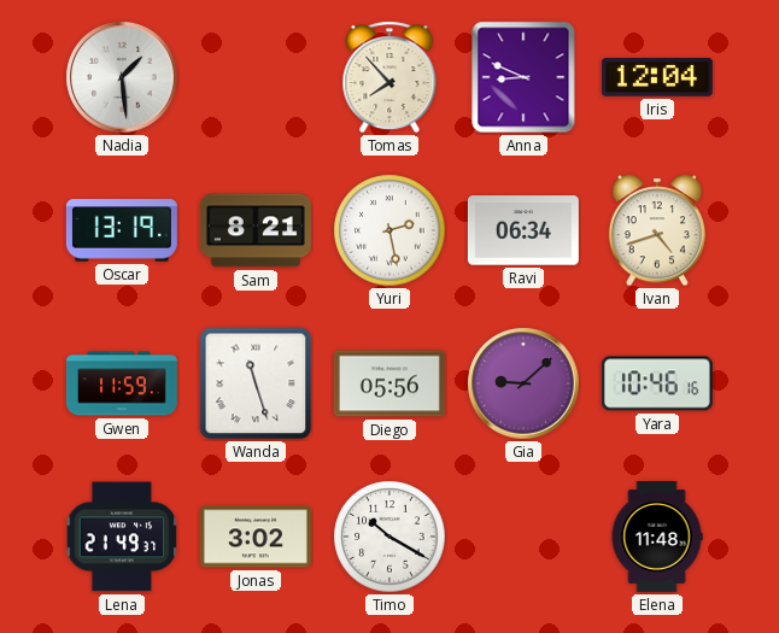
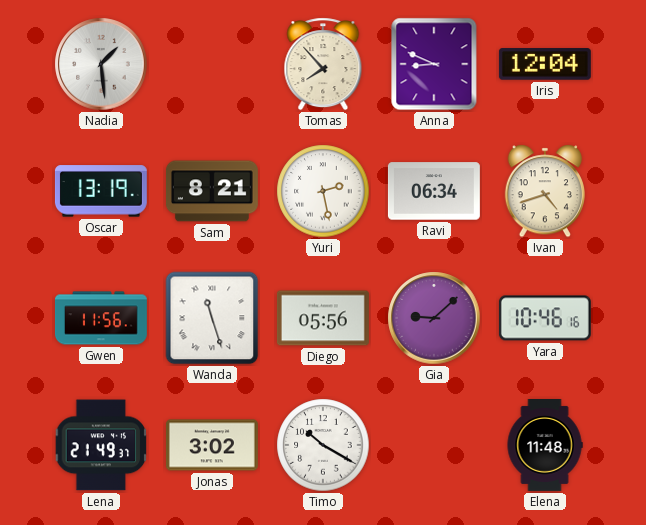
Gwen: 11:59 -> 11:56
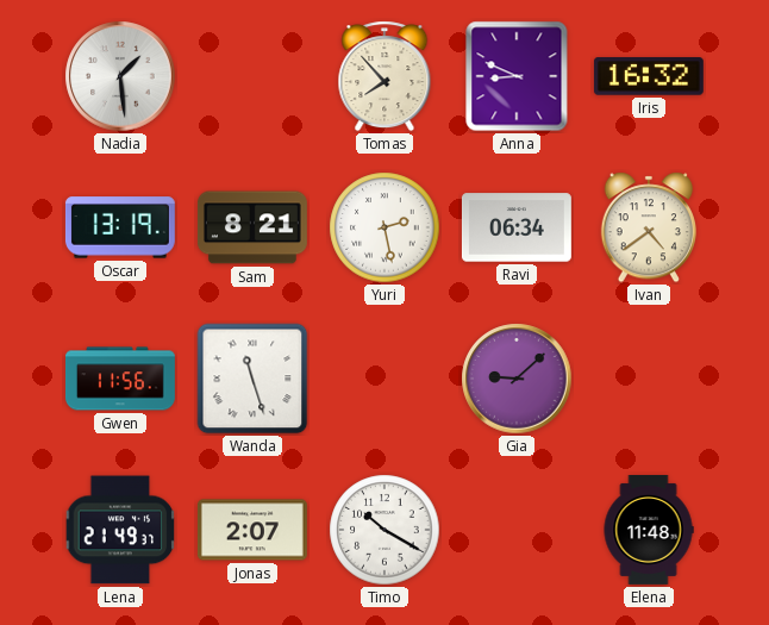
Iris: 12:04 -> 16:32
Ivan: 4:42 -> 4:39
Diego: 05:56 -> none
Yara: 10:46 -> none
Jonas: 3:02 -> 2:07
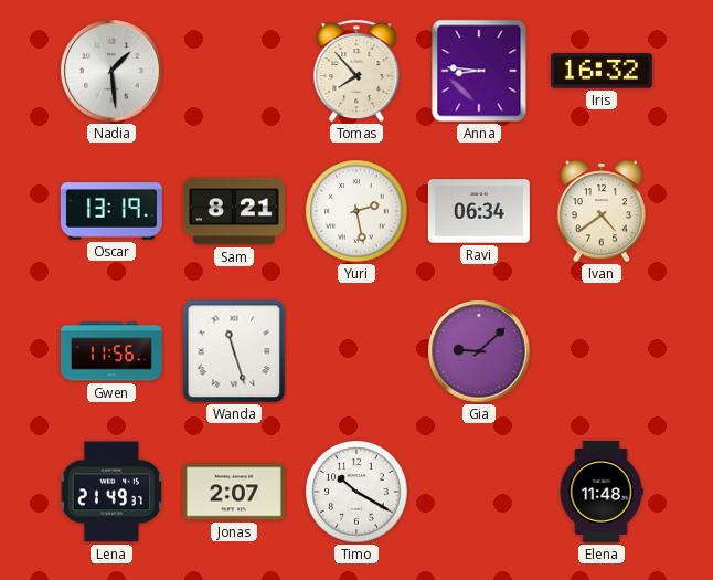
Anna: 8:49 -> 8:46
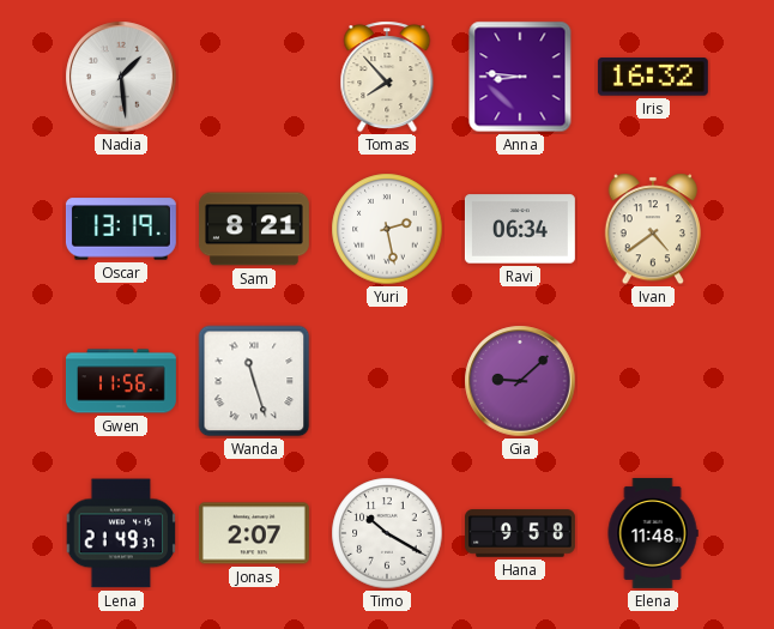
Hana: none -> 9:58
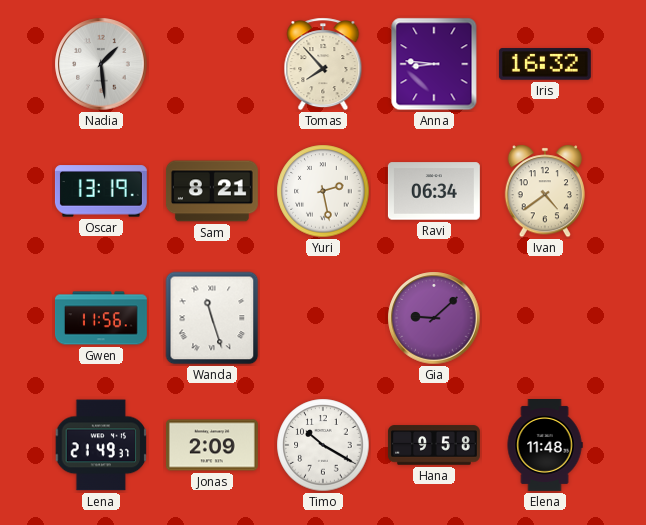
Jonas: 2:07 -> 2:09
